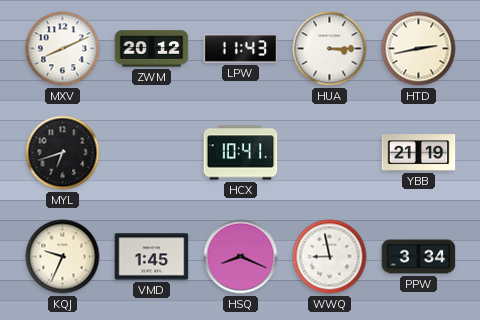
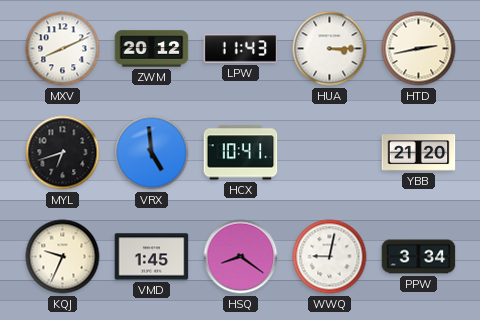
VRX: none -> 4:59
YBB: 21:19 -> 21:20
HSQ: 8:19 -> 8:21
WWQ: 8:58 -> 9:02
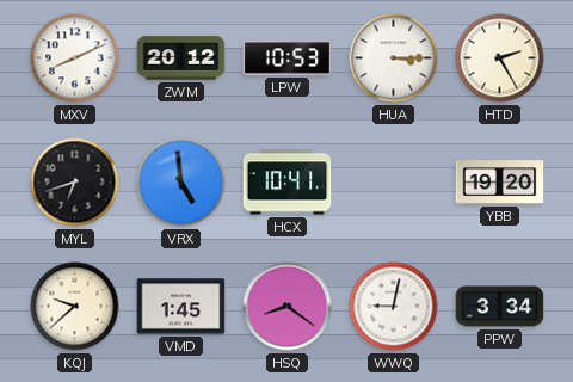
LPW: 11:43 -> 10:53
HTD: 2:43 -> 2:25
YBB: 21:20 -> 19:20
KQJ: 9:34 -> 9:38
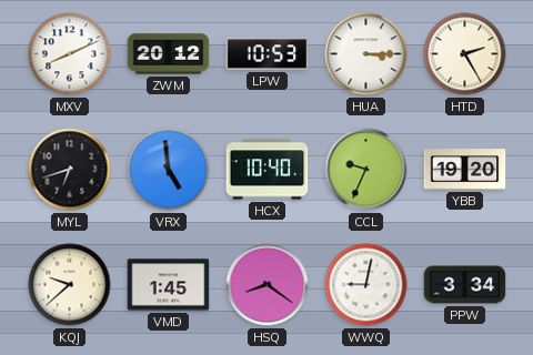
HCX: 10:41 -> 10:40
CCL: none -> 9:34
